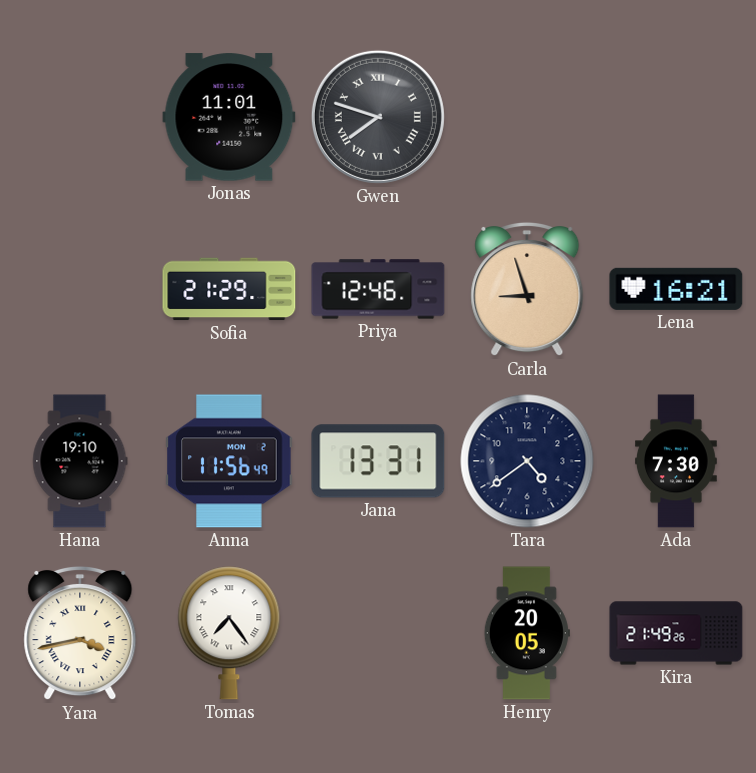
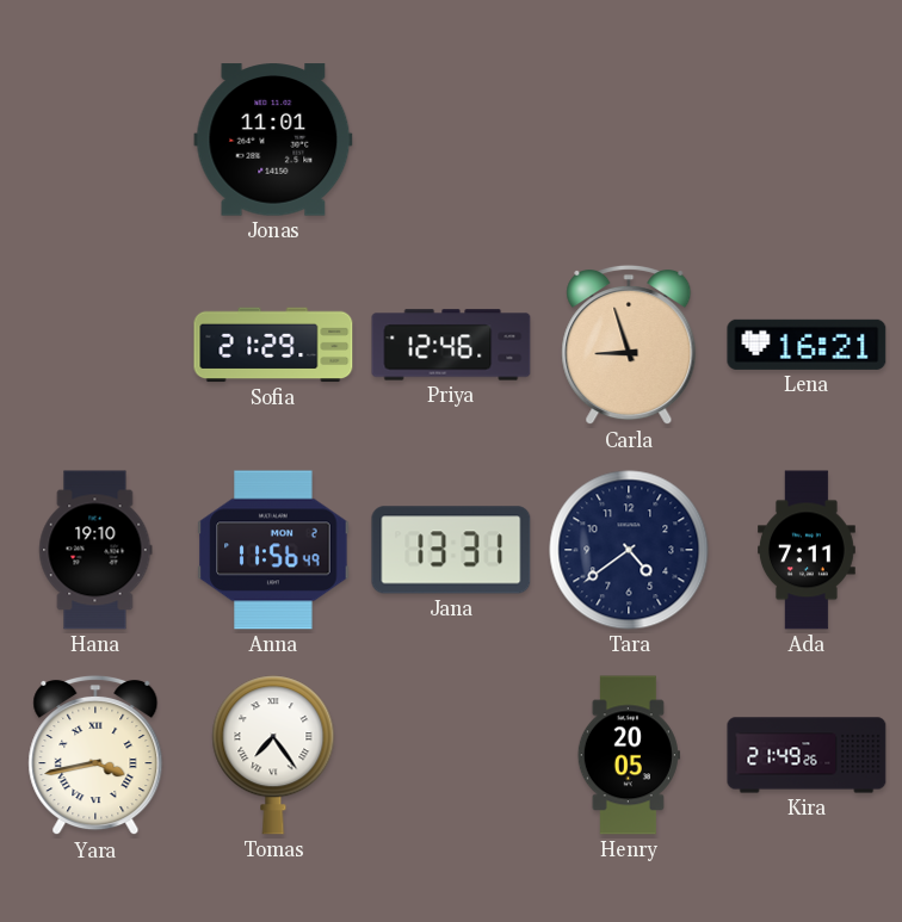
Gwen: 7:48 -> none
Ada: 7:30 -> 7:11
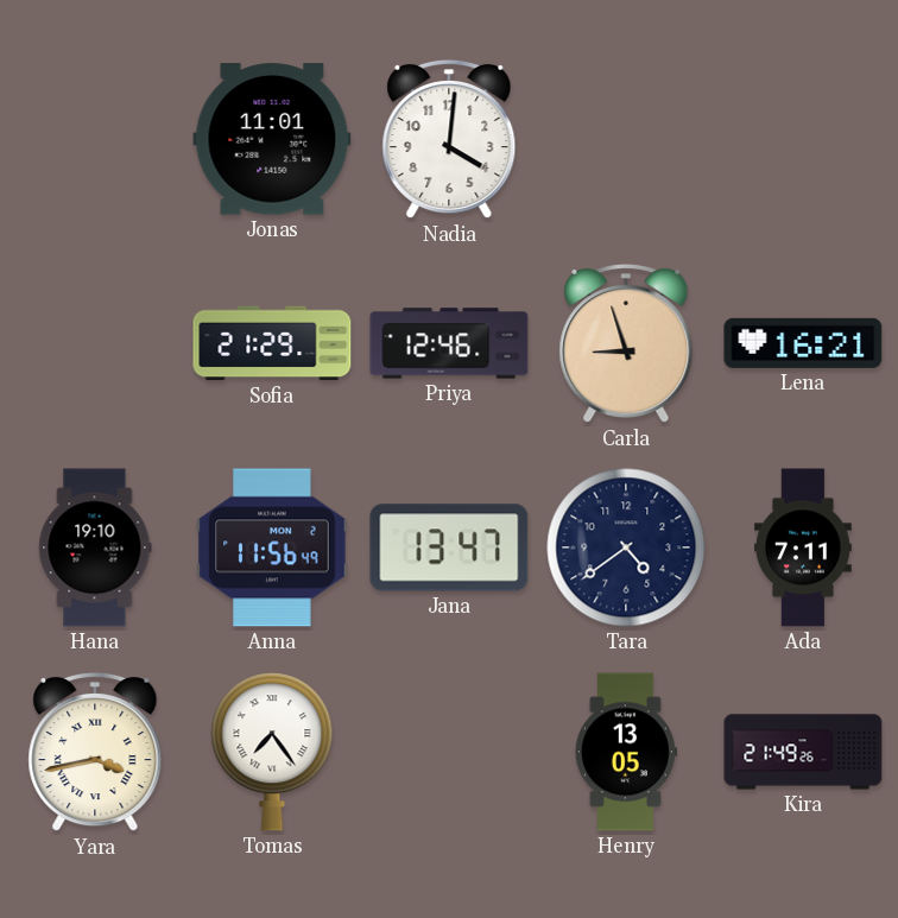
Nadia: none -> 4:01
Jana: 13:31 -> 13:47
Henry: 20:05 -> 13:05
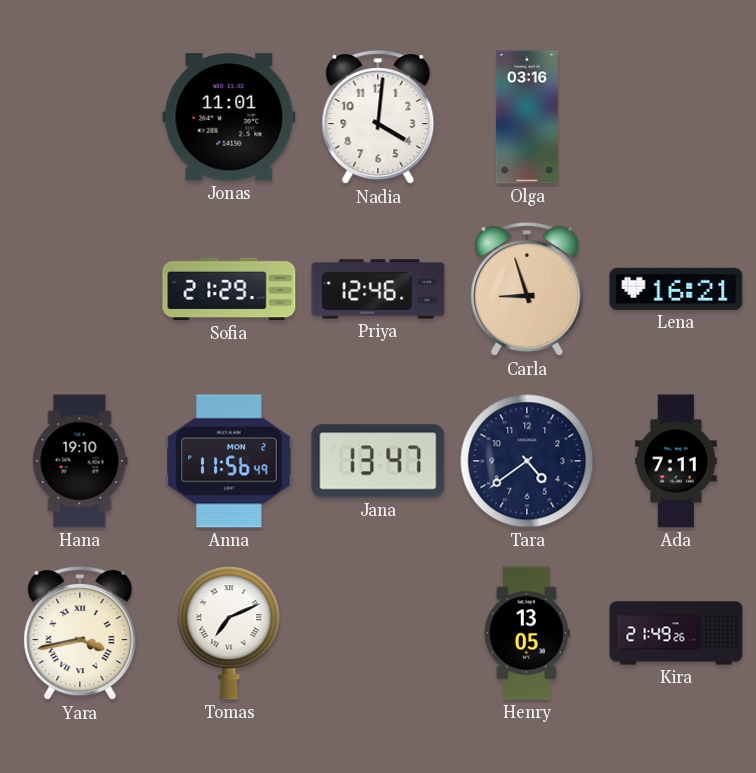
Olga: none -> 03:16
Tomas: 7:24 -> 7:11
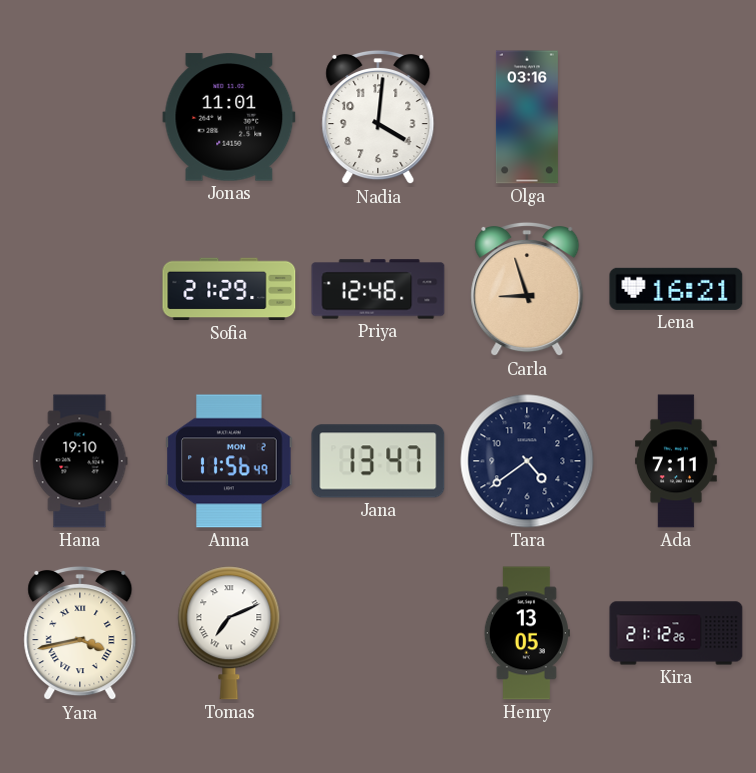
Kira: 21:49 -> 21:12
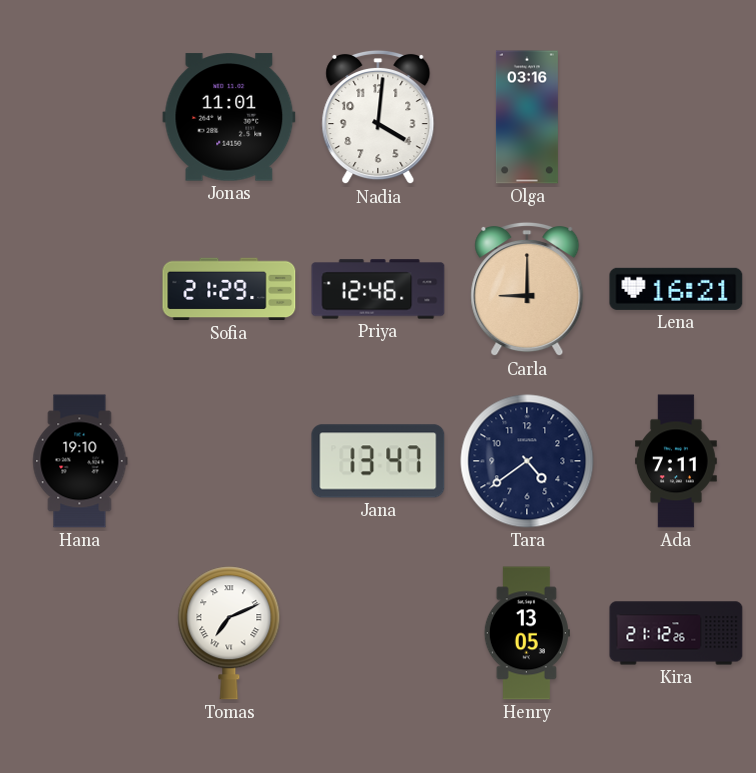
Carla: 8:57 -> 9:00
Anna: 11:56 -> none
Yara: 3:43 -> none
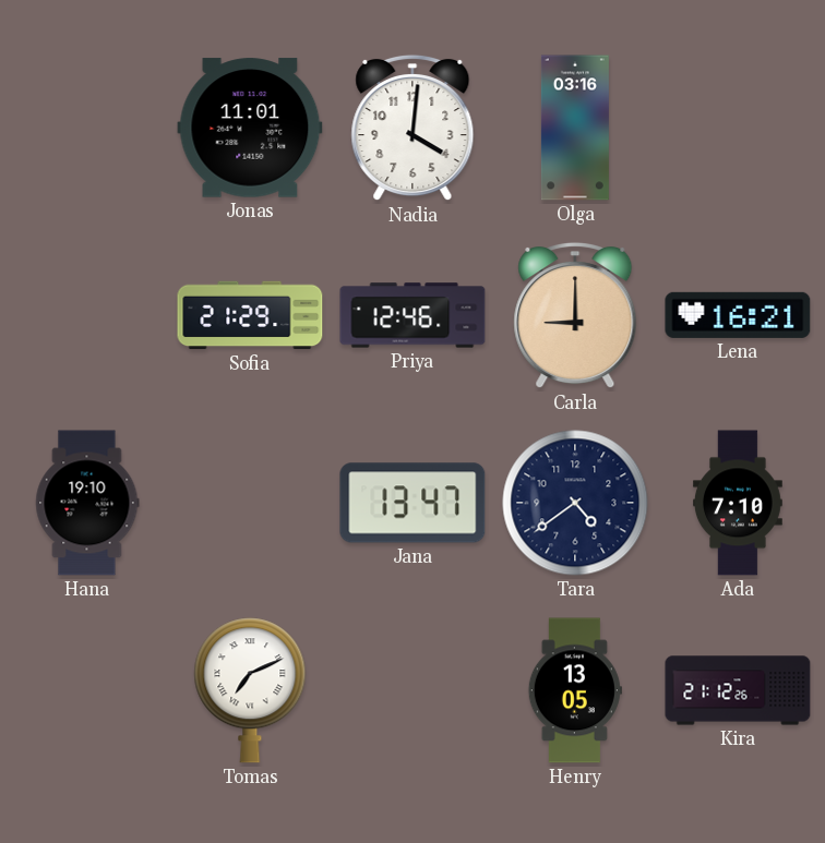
Ada: 7:11 -> 7:10
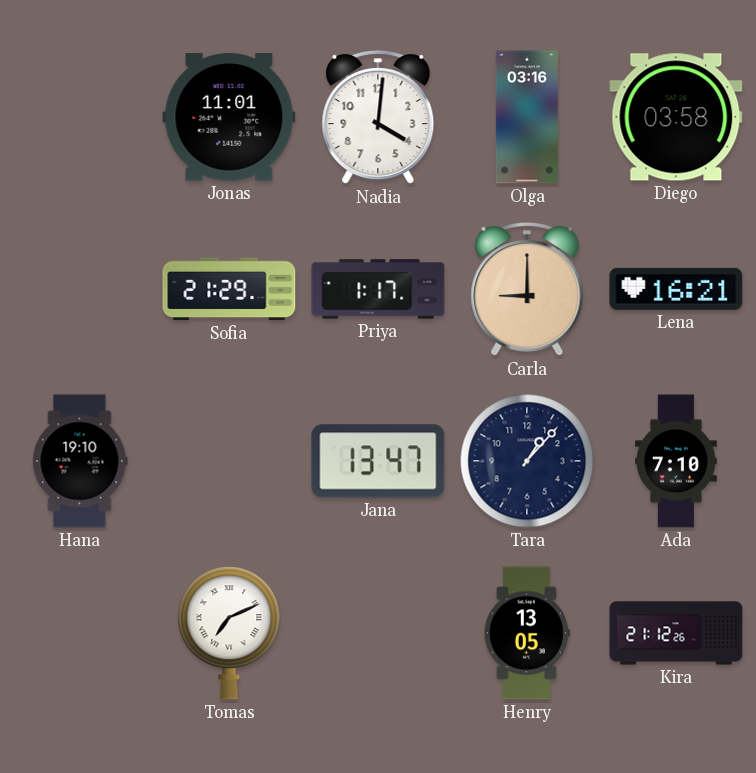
Diego: none -> 03:58
Priya: 12:46 -> 1:17
Tara: 4:39 -> 1:07
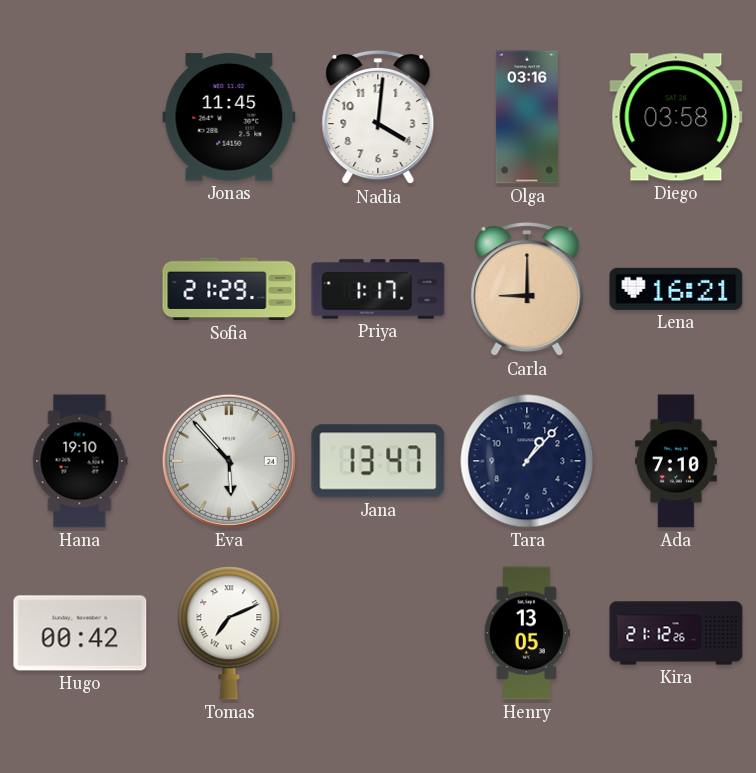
Jonas: 11:01 -> 11:45
Eva: none -> 5:53
Hugo: none -> 00:42
